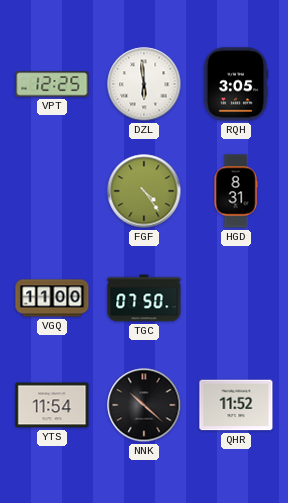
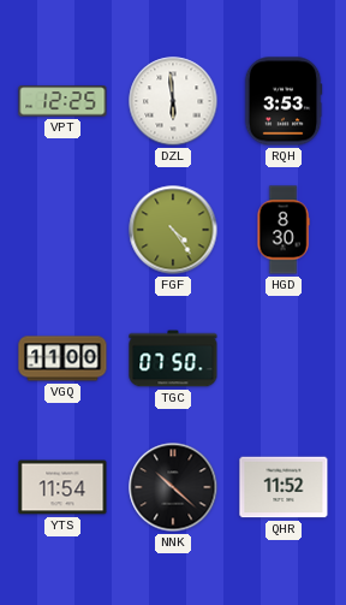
RQH: 3:05 -> 3:53
HGD: 8:31 -> 8:30
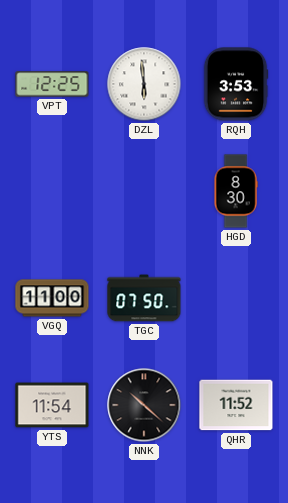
FGF: 4:24 -> none
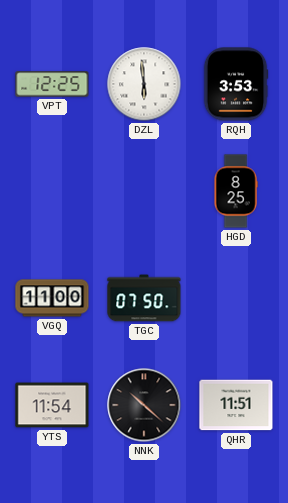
HGD: 8:30 -> 8:25
QHR: 11:52 -> 11:51
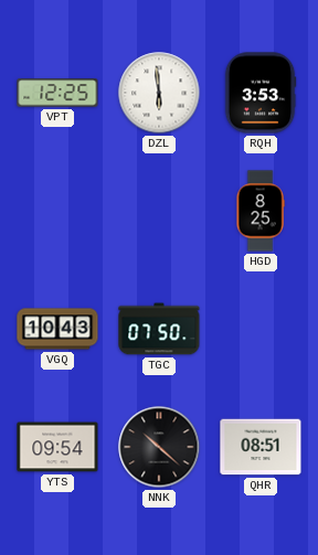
VGQ: 11:00 -> 10:43
YTS: 11:54 -> 09:54
QHR: 11:51 -> 08:51
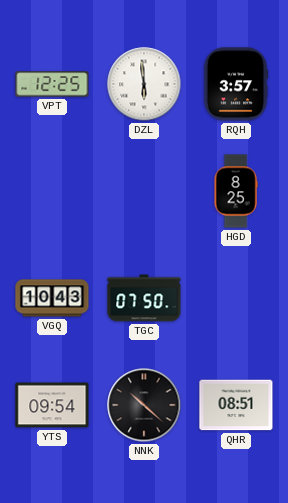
RQH: 3:53 -> 3:57
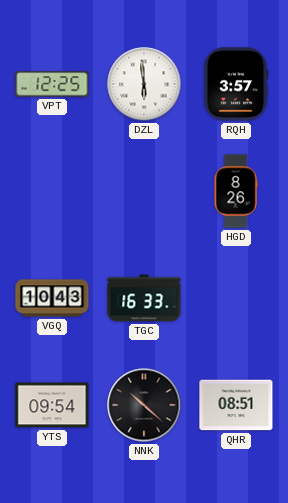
HGD: 8:25 -> 8:26
TGC: 07:50 -> 16:33
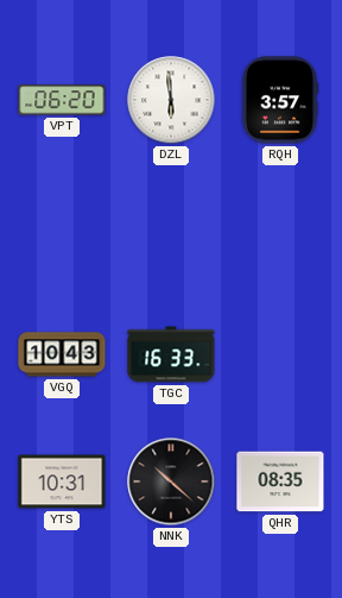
VPT: 12:25 -> 06:20
HGD: 8:26 -> none
YTS: 09:54 -> 10:31
QHR: 08:51 -> 08:35
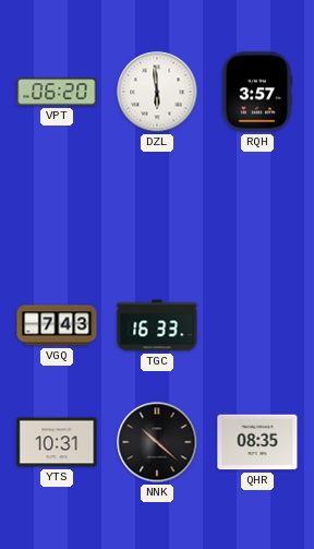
VGQ: 10:43 -> 7:43
